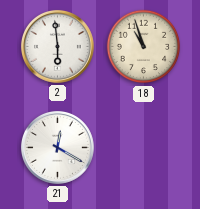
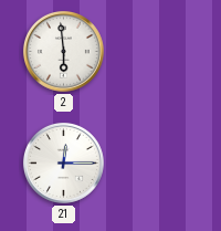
18: 10:57 -> none
21: 12:20 -> 12:15
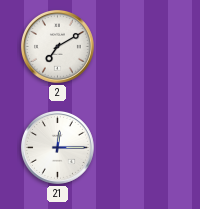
2: 5:59 -> 7:10
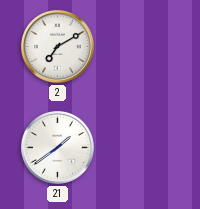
21: 12:15 -> 1:39
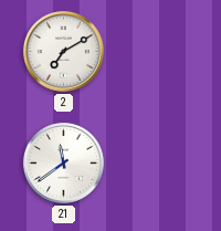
21: 1:39 -> 11:39
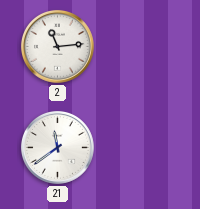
2: 7:10 -> 11:14
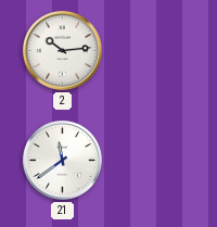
2: 11:14 -> 10:14
